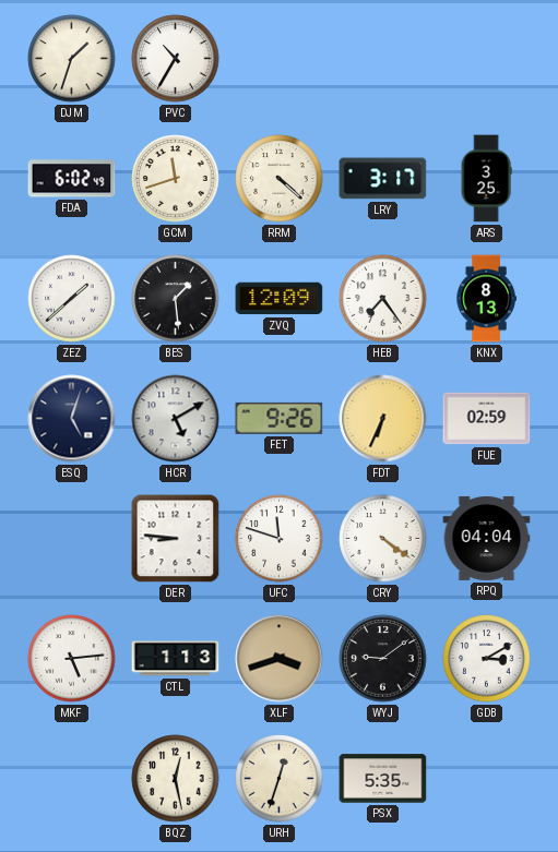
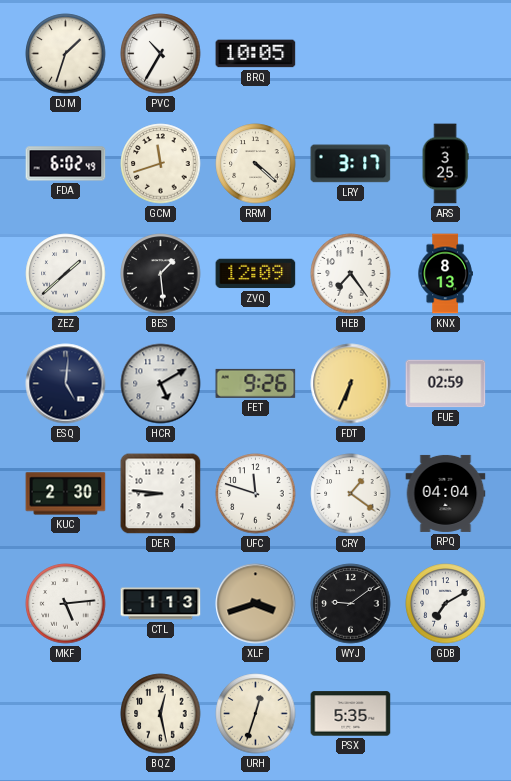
BRQ: none -> 10:05
ESQ: 5:03 -> 5:01
KUC: none -> 2:30
CRY: 4:21 -> 1:21
GDB: 3:10 -> 7:10
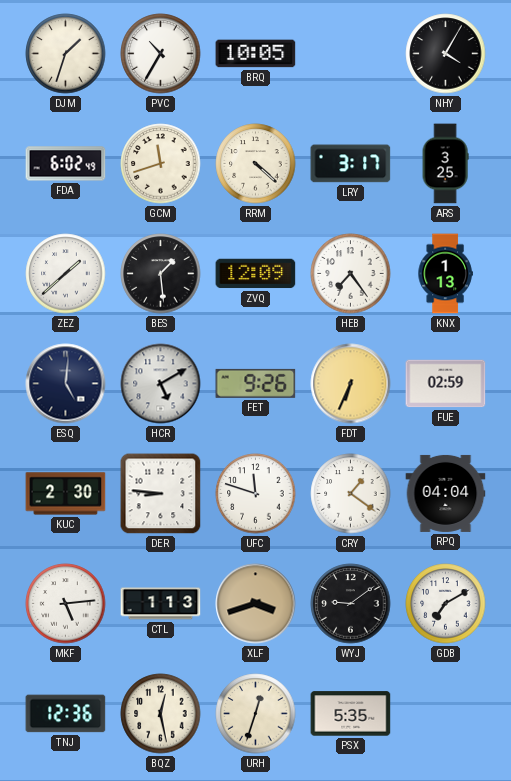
NHY: none -> 4:05
KNX: 8:13 -> 1:13
TNJ: none -> 12:36
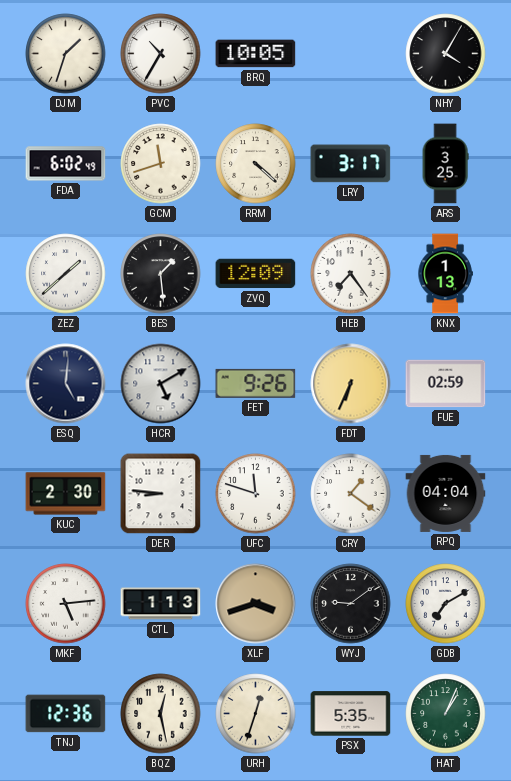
HAT: none -> 1:04
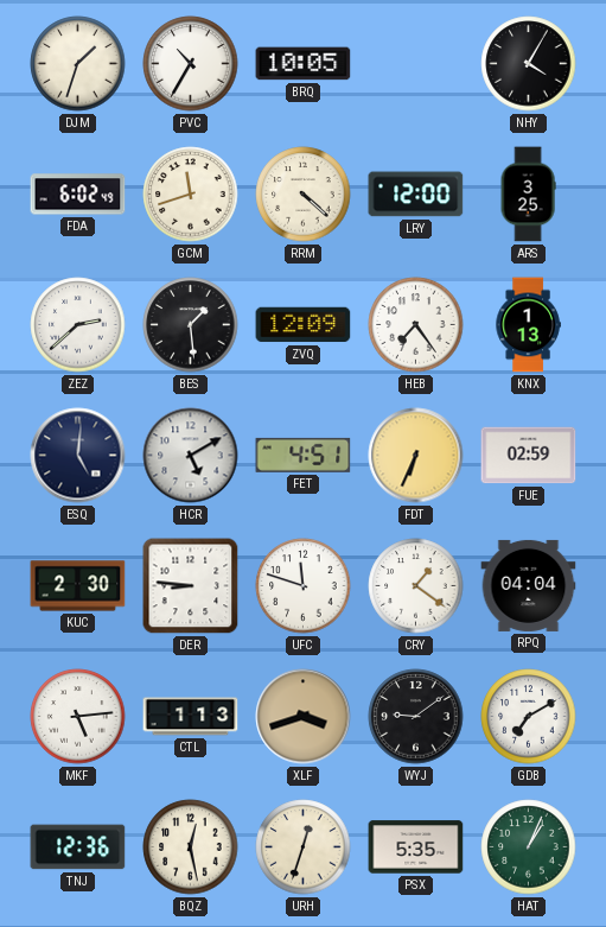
LRY: 3:17 -> 12:00
ZEZ: 1:38 -> 2:38
FET: 9:26 -> 4:51
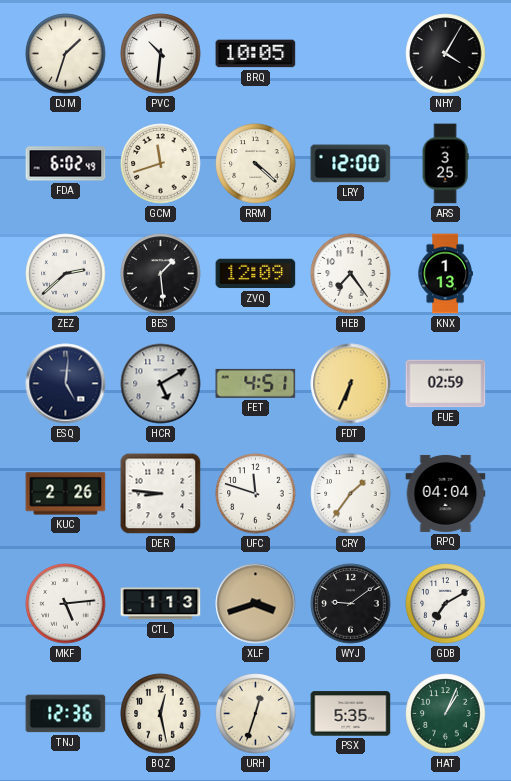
PVC: 10:35 -> 10:31
KUC: 2:30 -> 2:26
CRY: 1:21 -> 1:36
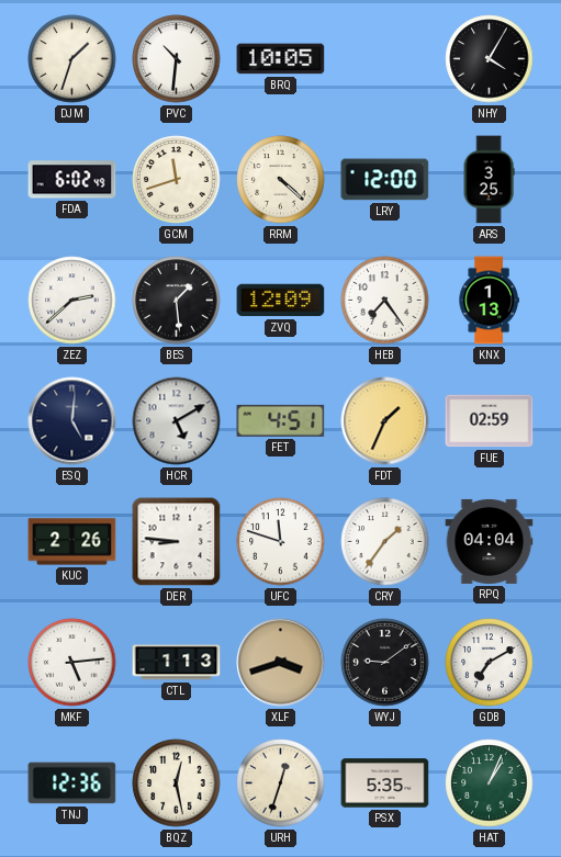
FDT: 6:34 -> 1:34
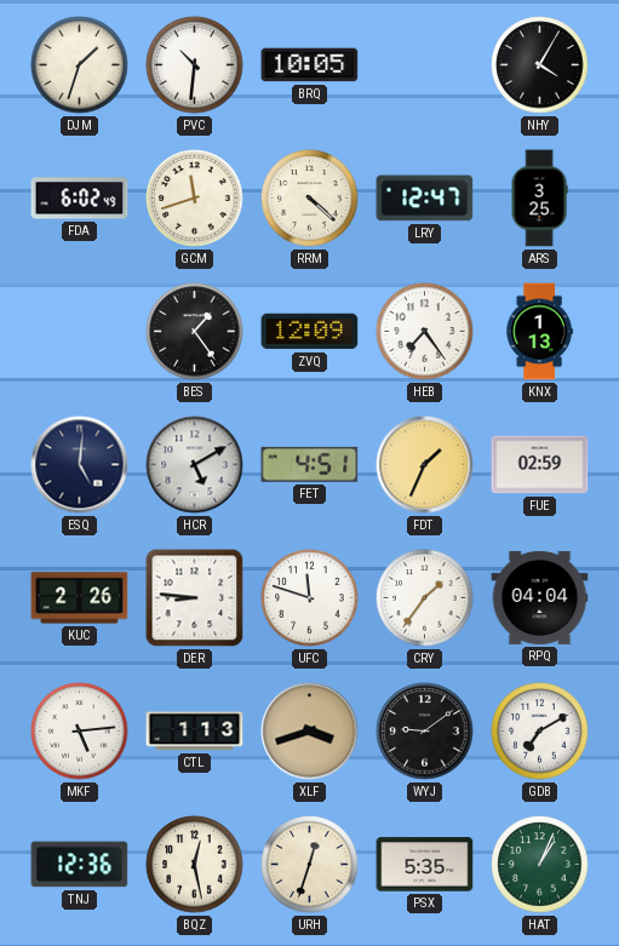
LRY: 12:00 -> 12:47
ZEZ: 2:38 -> none
BES: 1:29 -> 1:24
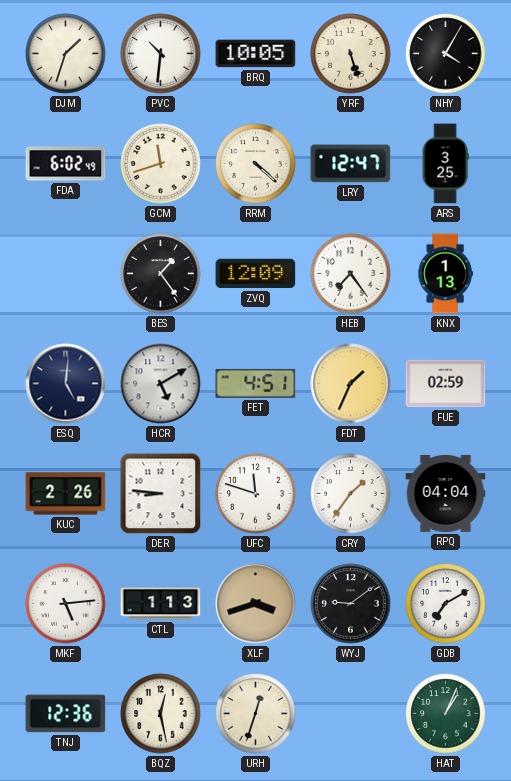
YRF: none -> 5:27
PSX: 5:35 -> none
